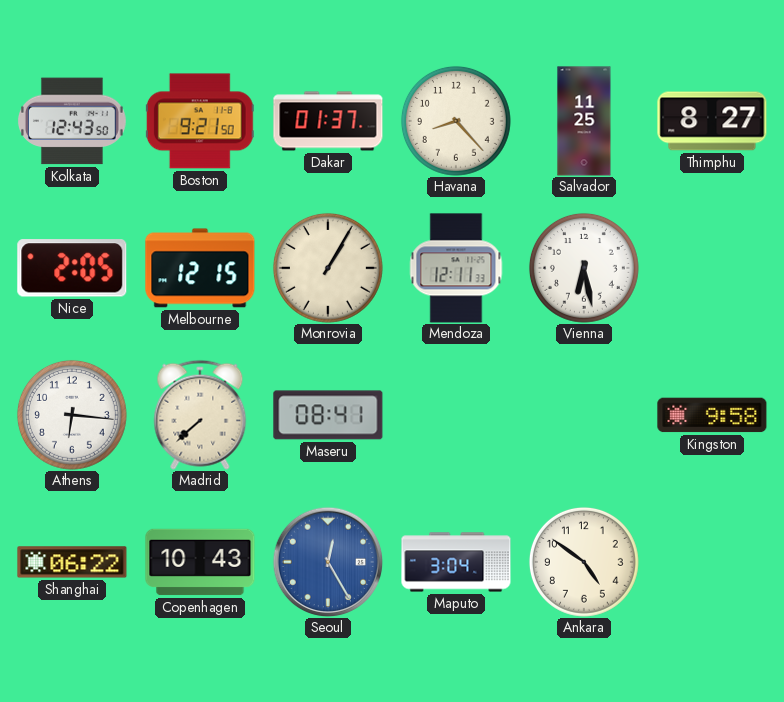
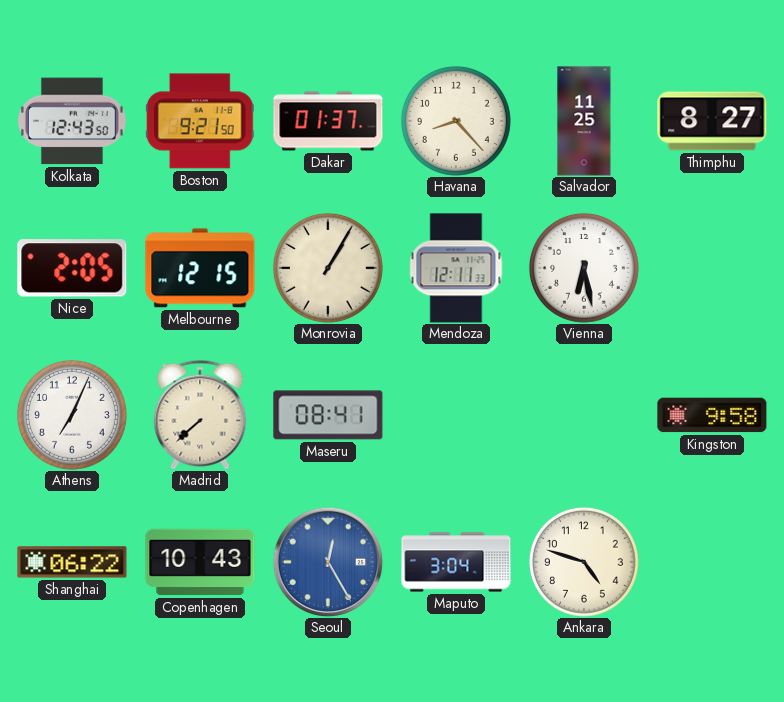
Athens: 6:16 -> 7:04
Ankara: 4:51 -> 4:48
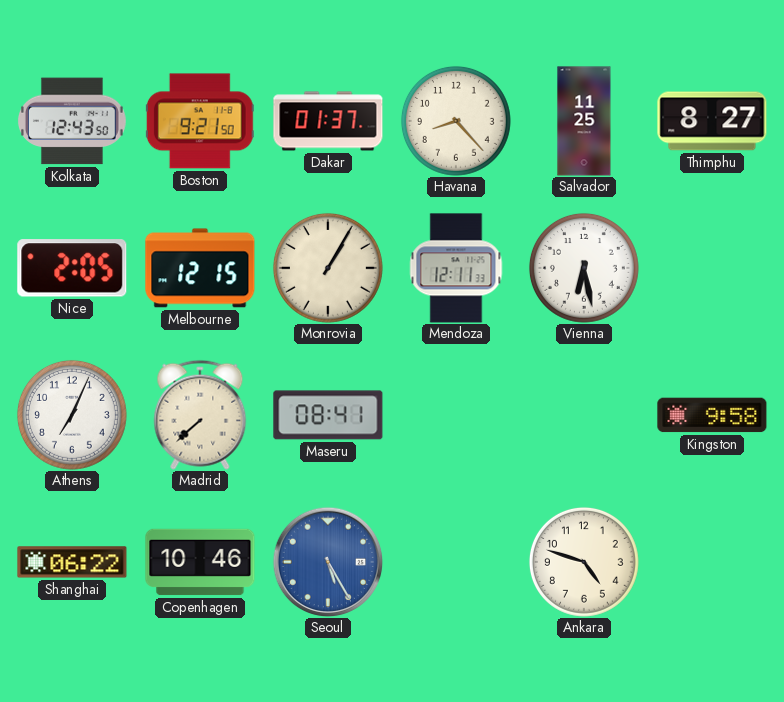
Copenhagen: 10:43 -> 10:46
Seoul: 12:25 -> 5:25
Maputo: 3:04 -> none
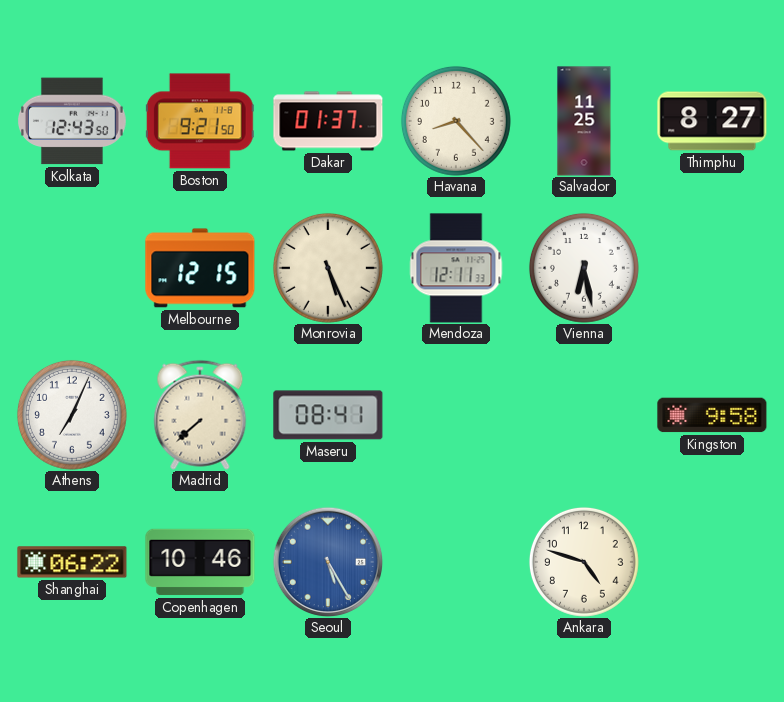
Nice: 2:05 -> none
Monrovia: 1:05 -> 5:26
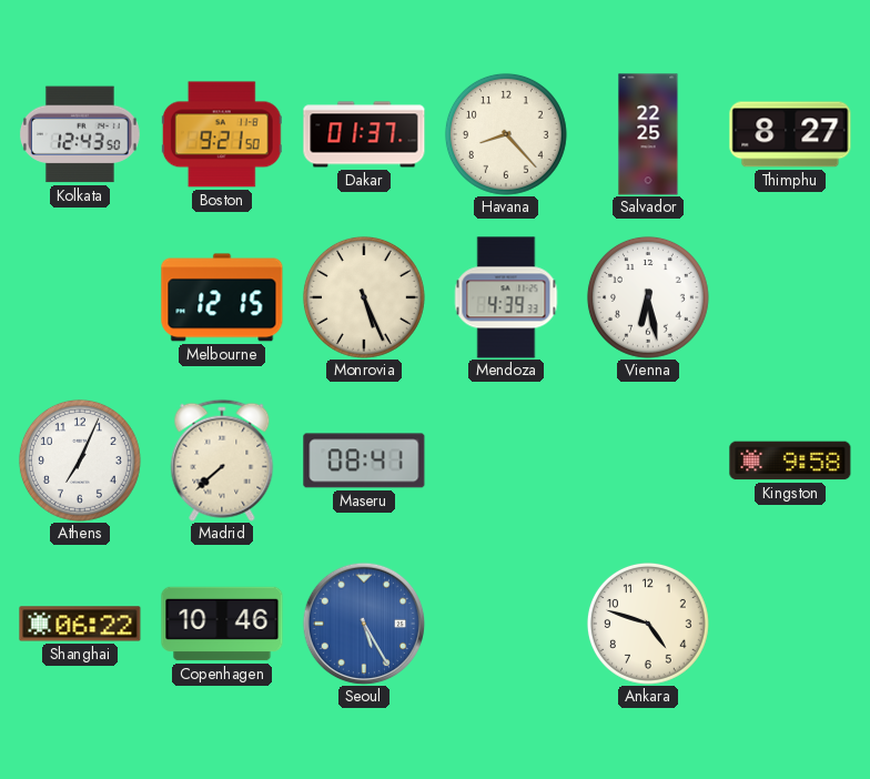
Salvador: 11:25 -> 22:25
Mendoza: 12:11 -> 4:39
